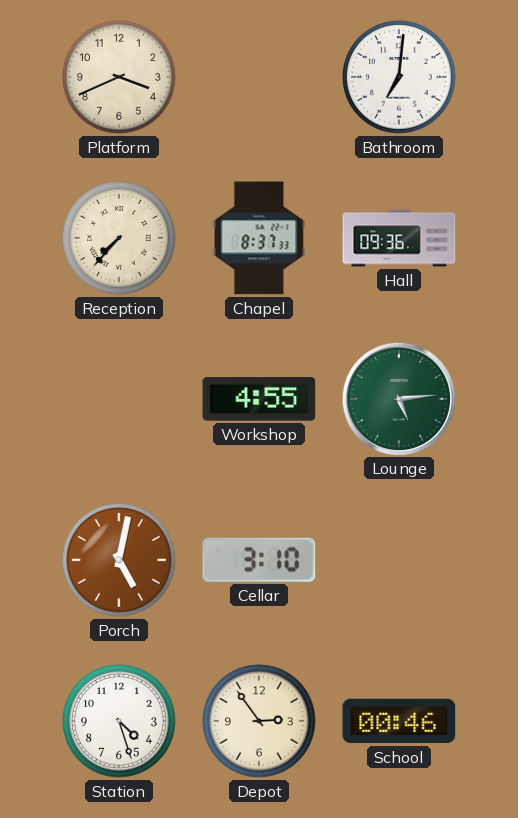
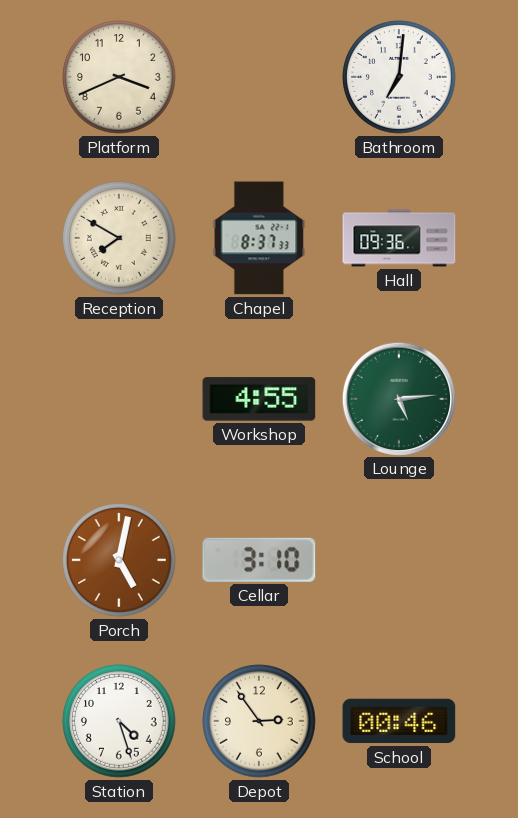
Reception: 7:37 -> 7:50
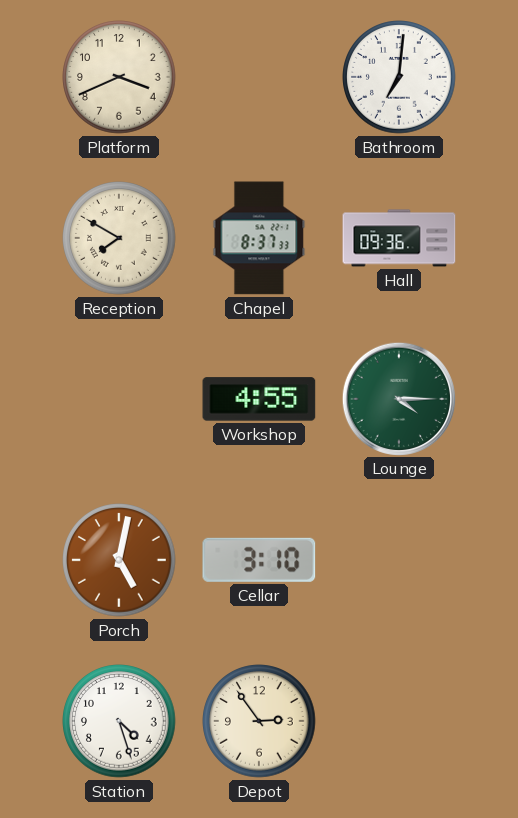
Lounge: 5:14 -> 4:15
School: 00:46 -> none
